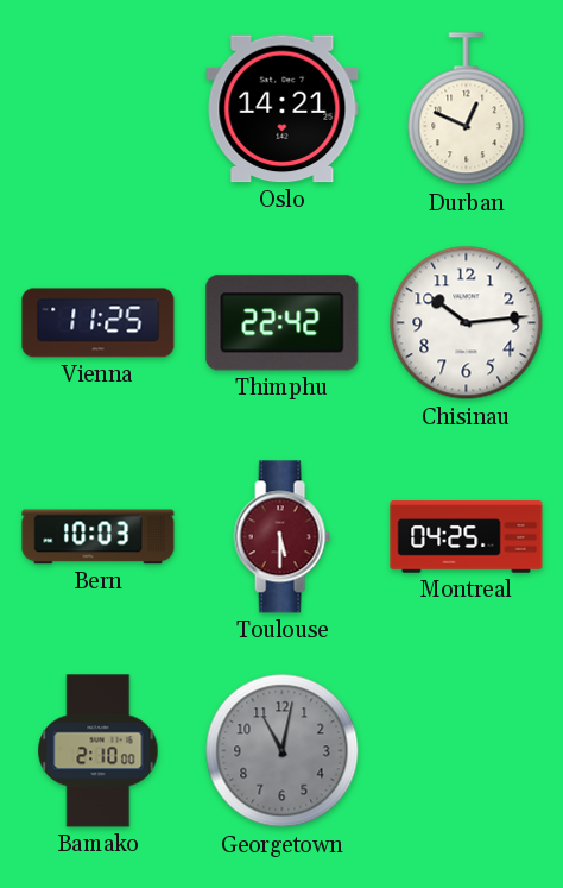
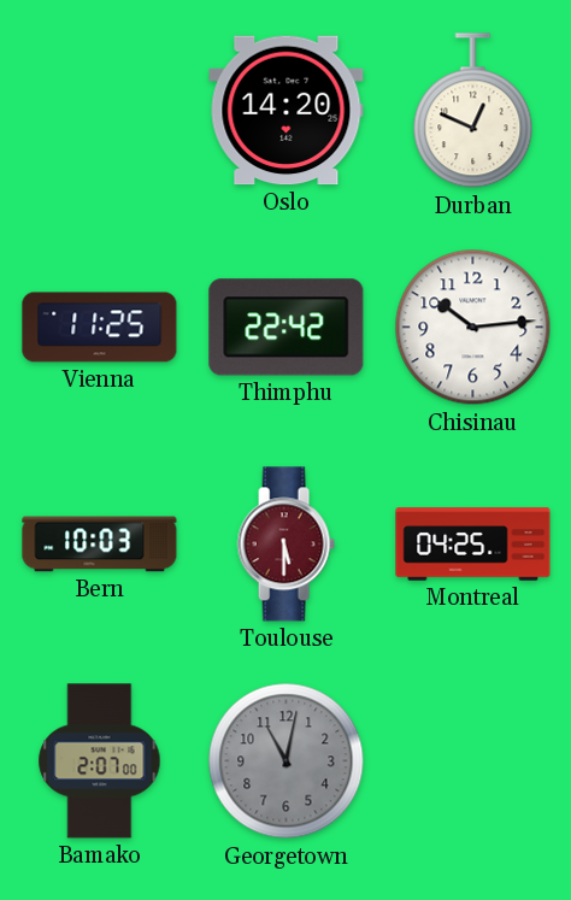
Oslo: 14:21 -> 14:20
Bamako: 2:10 -> 2:07
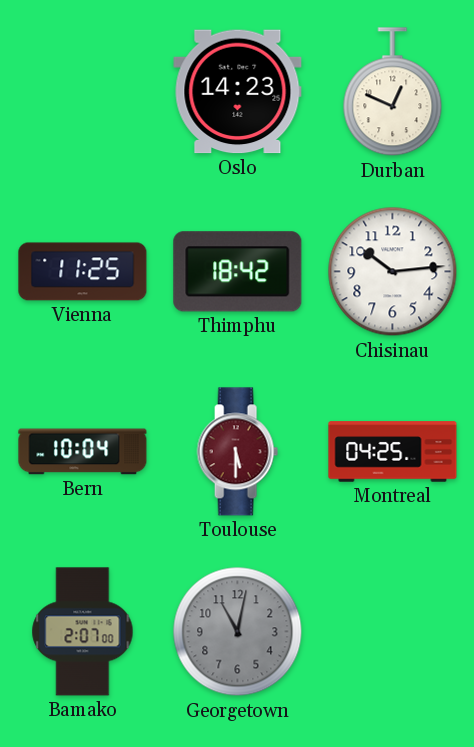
Oslo: 14:20 -> 14:23
Thimphu: 22:42 -> 18:42
Bern: 10:03 -> 10:04
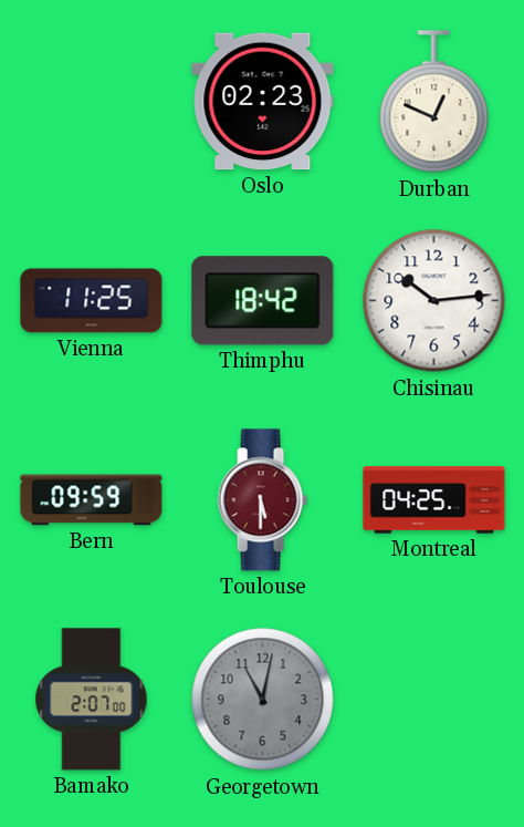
Oslo: 14:23 -> 02:23
Bern: 10:04 -> 09:59
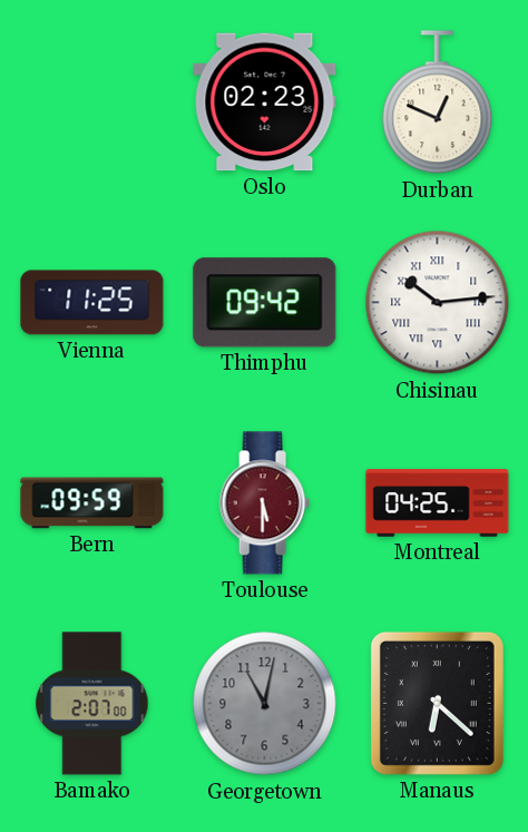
Thimphu: 18:42 -> 09:42
Chisinau numerals: Arabic -> Roman
Manaus: none -> 6:22
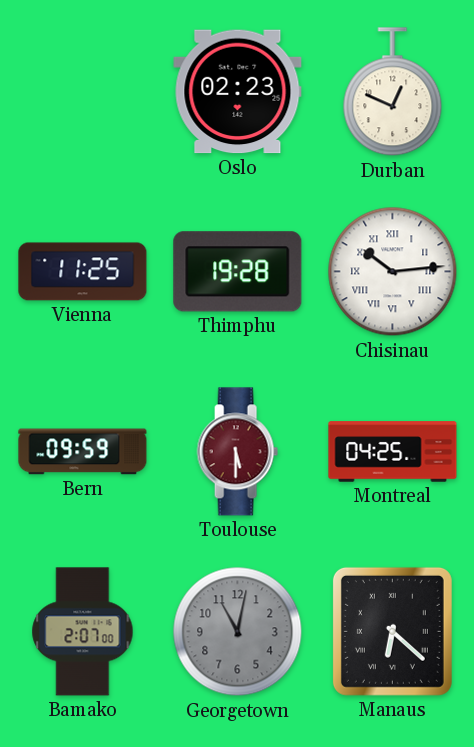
Thimphu: 09:42 -> 19:28
